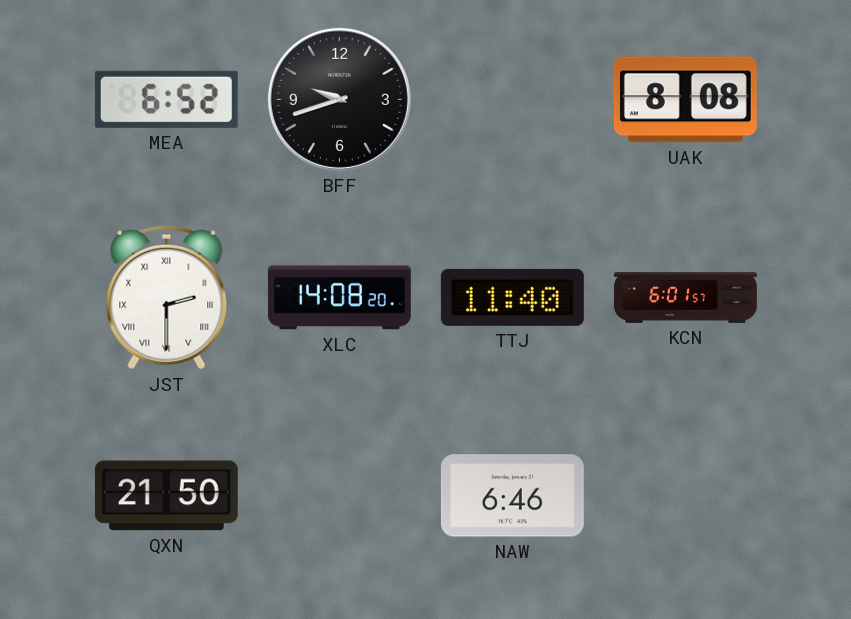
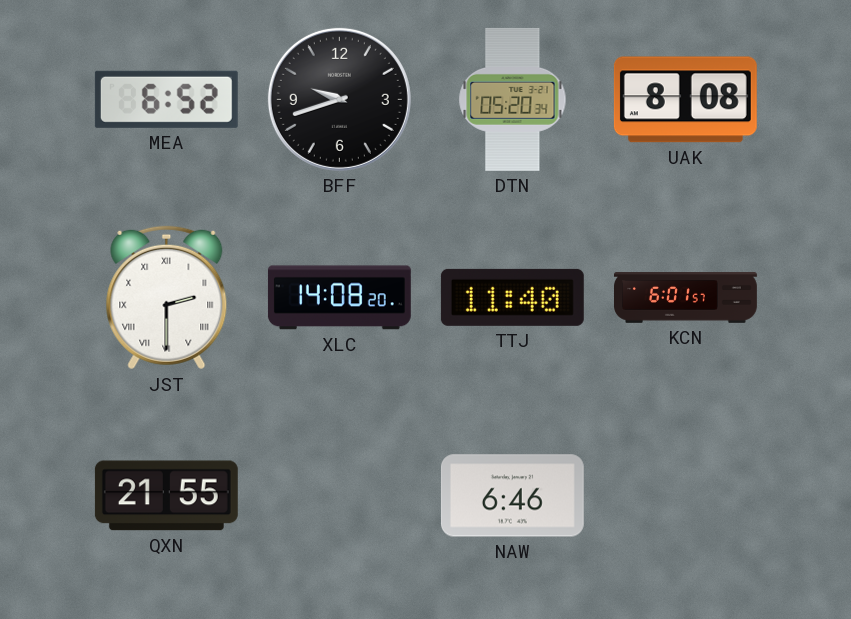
DTN: none -> 05:20
QXN: 21:50 -> 21:55
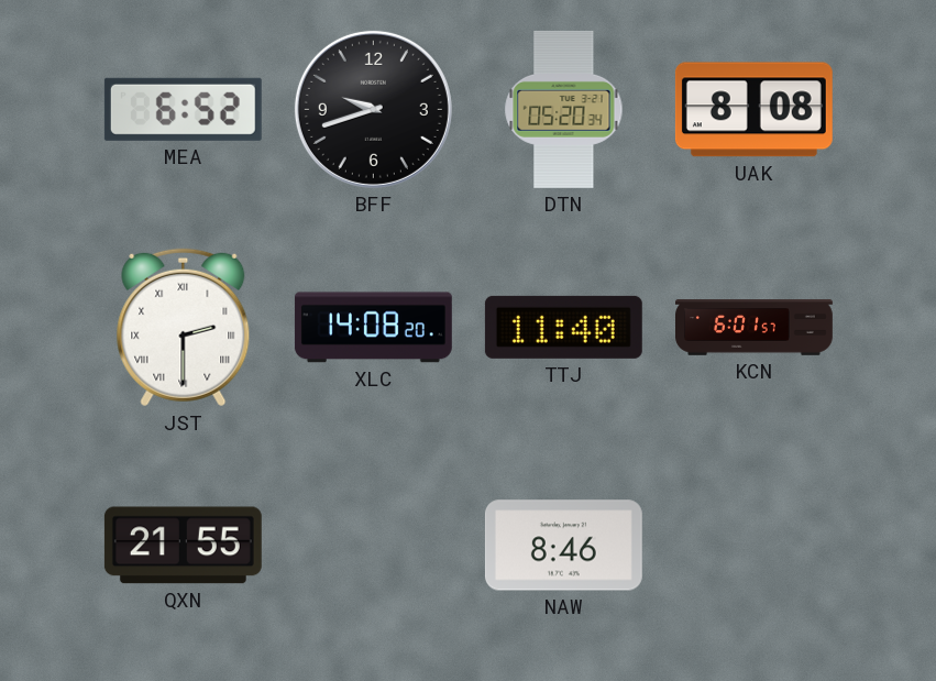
NAW: 6:46 -> 8:46
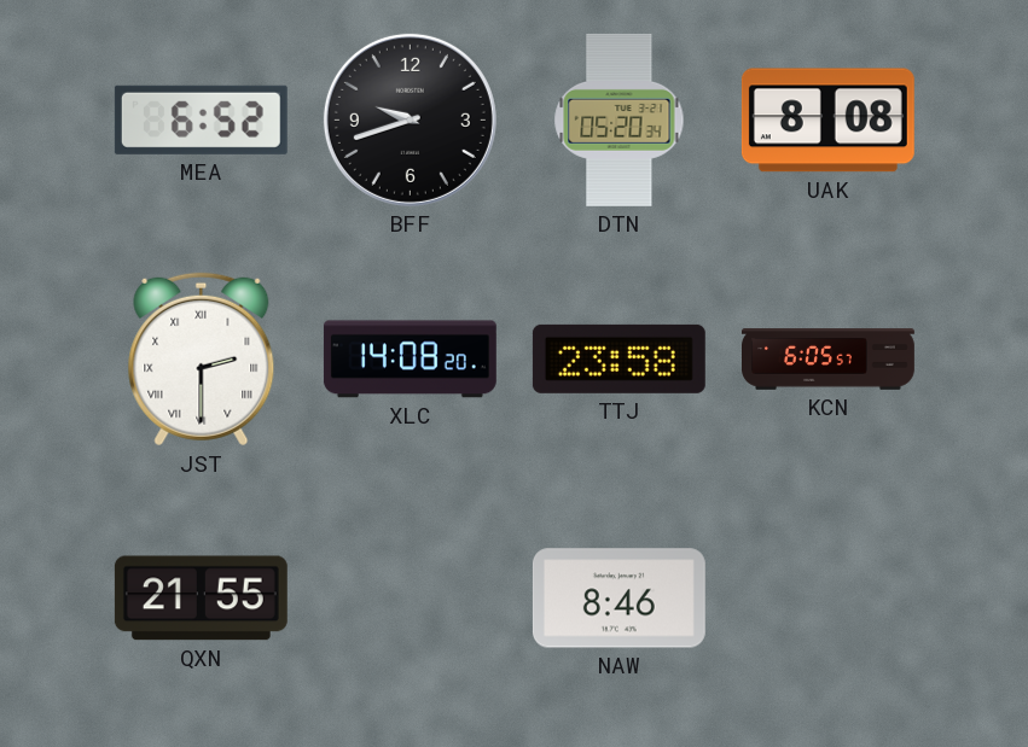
TTJ: 11:40 -> 23:58
KCN: 6:01 -> 6:05
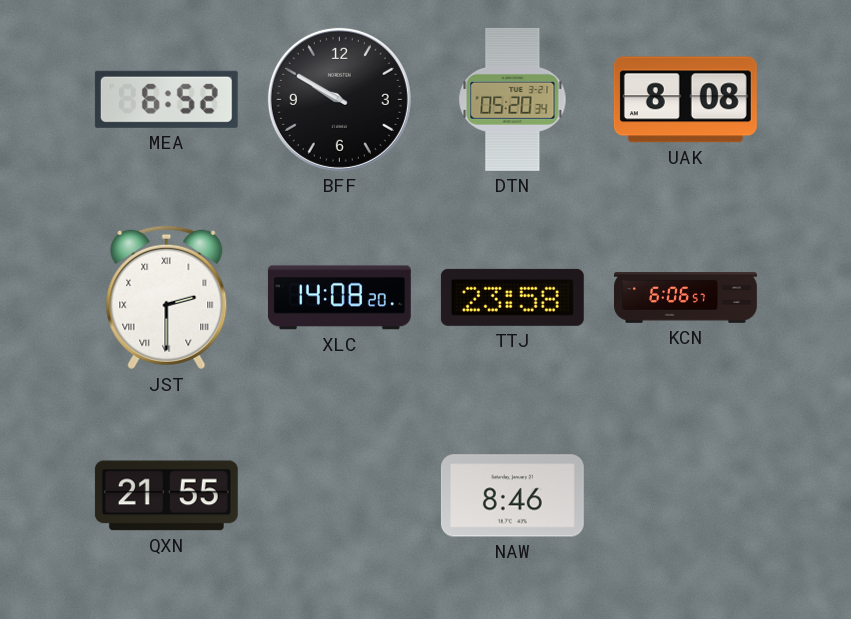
BFF: 9:42 -> 9:50
KCN: 6:05 -> 6:06
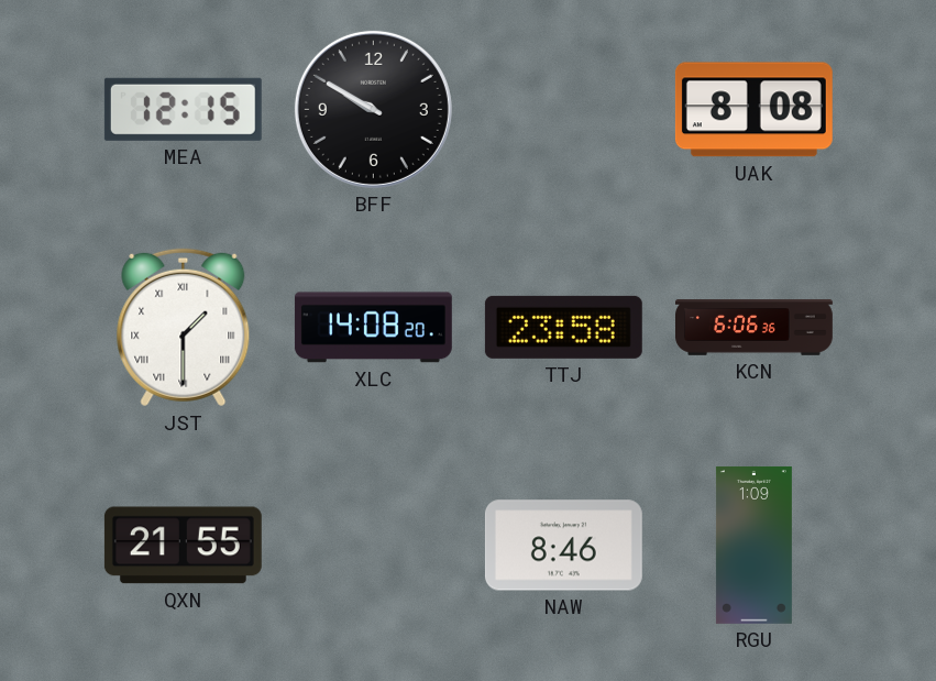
MEA: 6:52 -> 12:15
DTN: 05:20 -> none
JST: 2:30 -> 1:30
KCN: 6:06:57 -> 6:06:36
RGU: none -> 1:09
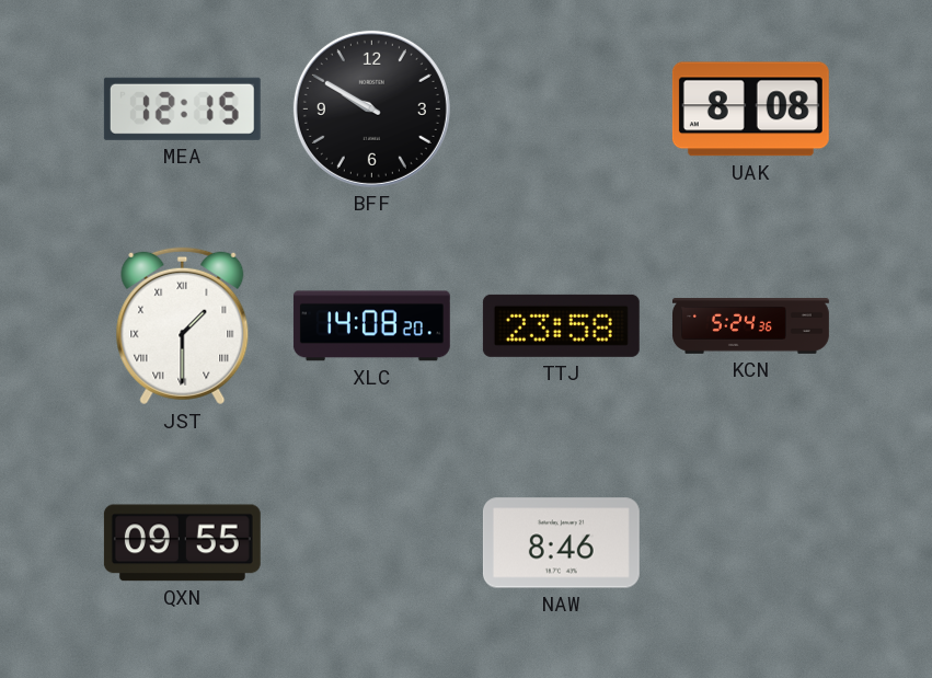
KCN: 6:06 -> 5:24
QXN: 21:55 -> 09:55
RGU: 1:09 -> none
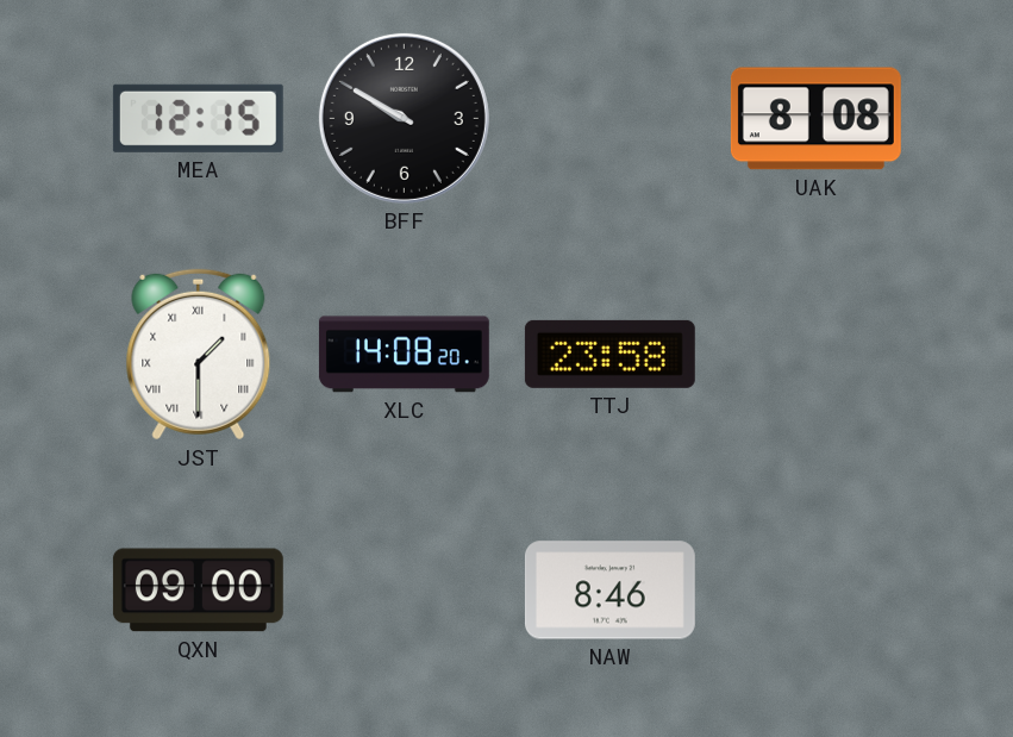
KCN: 5:24 -> none
QXN: 09:55 -> 09:00
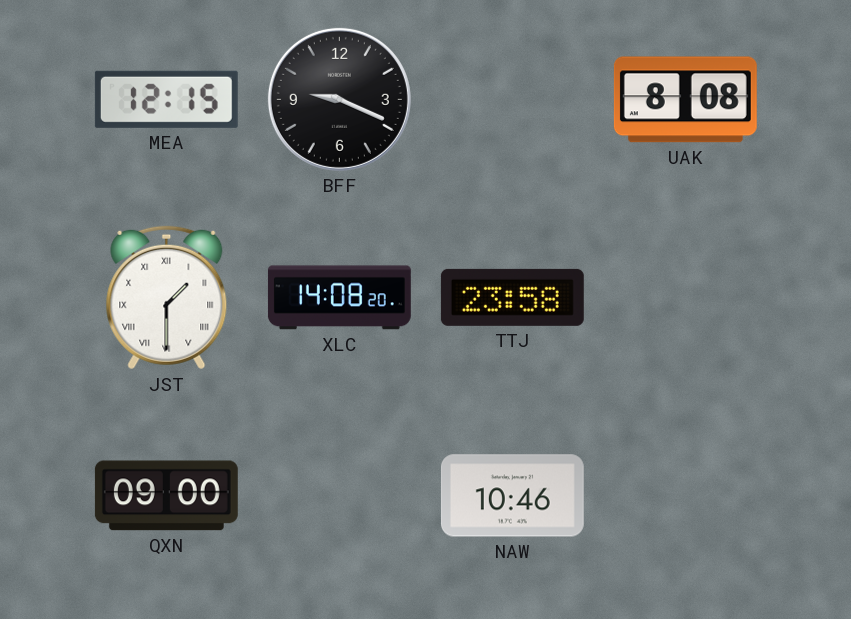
BFF: 9:50 -> 9:19
NAW: 8:46 -> 10:46
